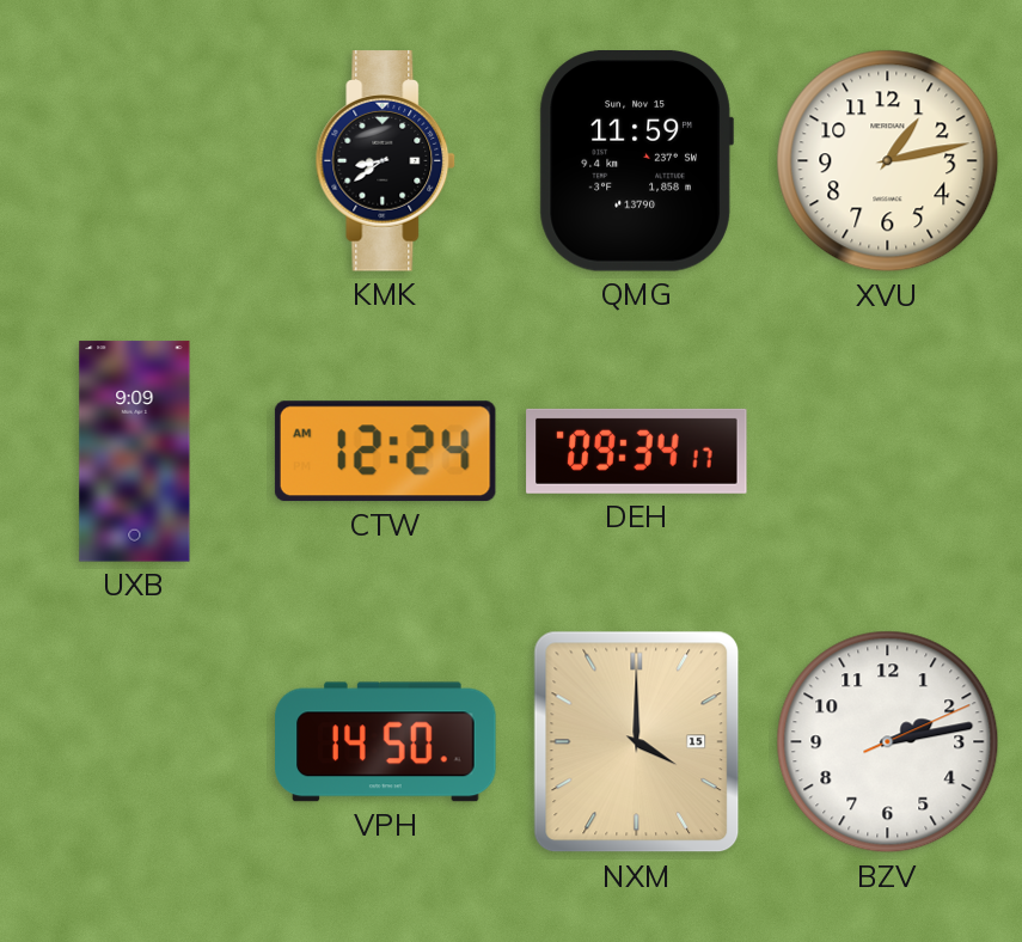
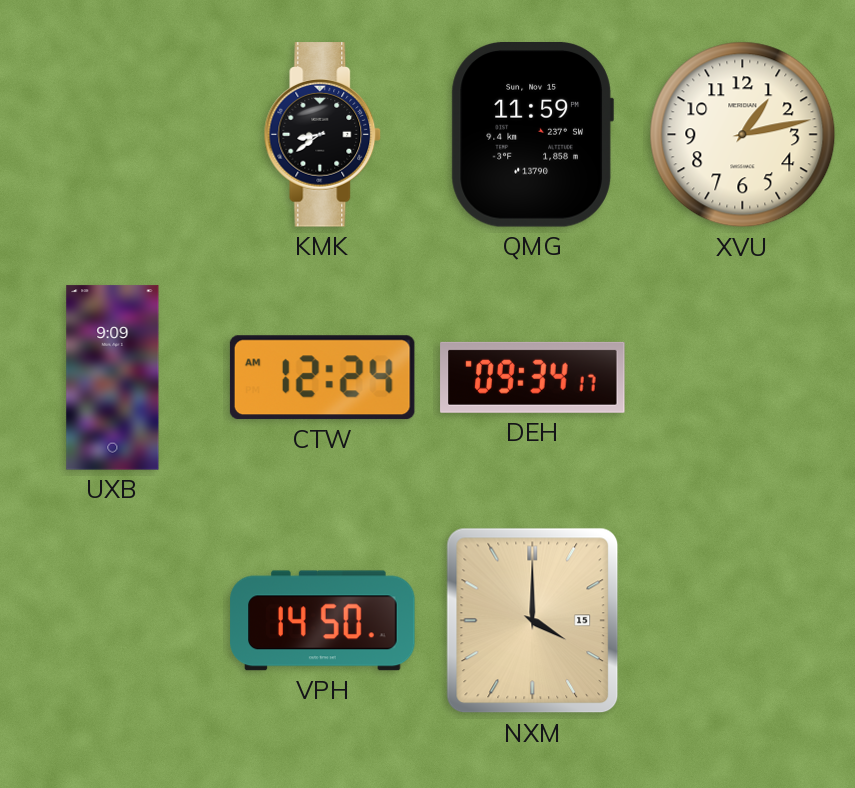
BZV: 2:13 -> none
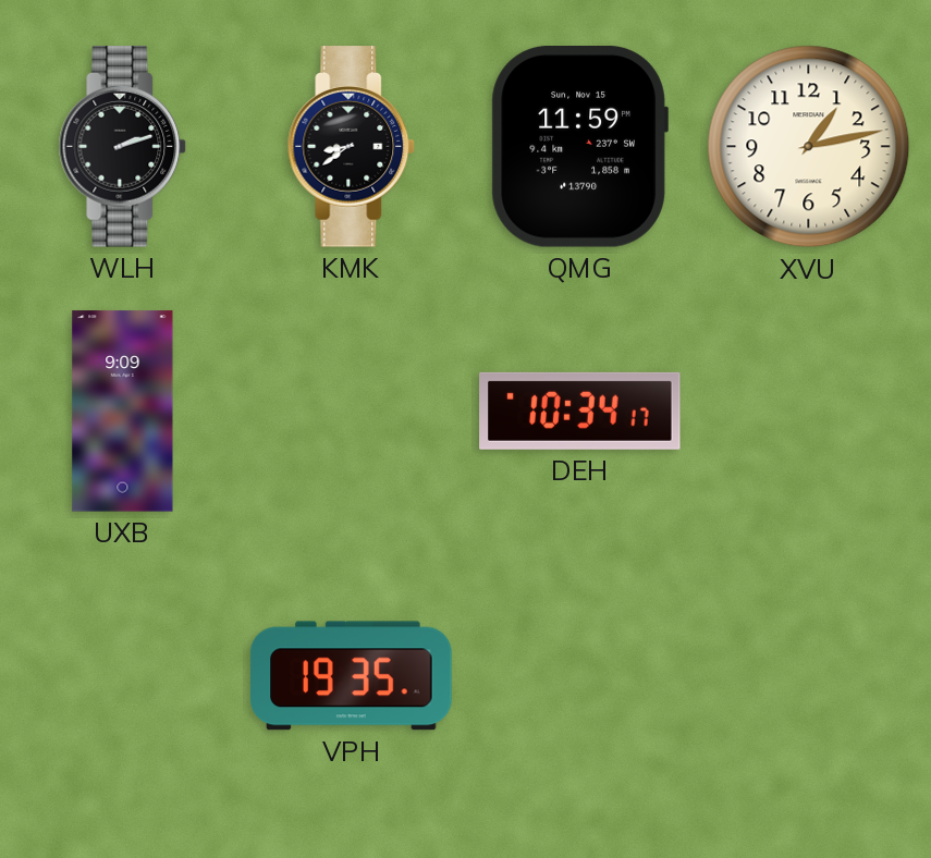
WLH: none -> 2:12
CTW: 12:24 -> none
DEH: 09:34 -> 10:34
VPH: 14:50 -> 19:35
NXM: 4:00 -> none
